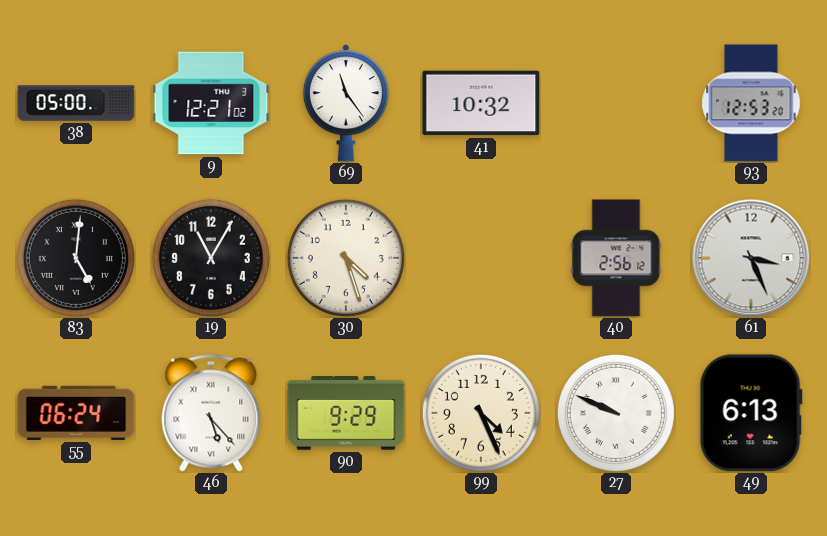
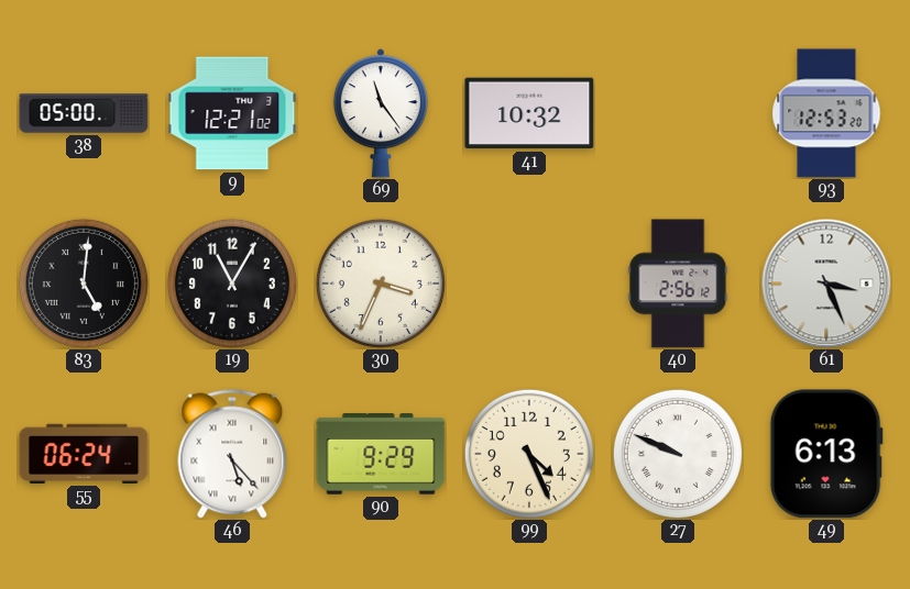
30: 4:27 -> 3:34
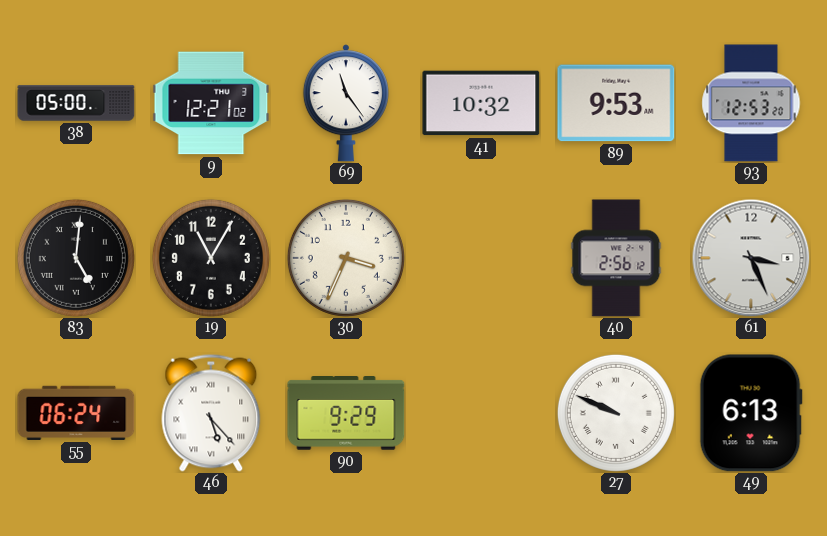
89: none -> 9:53
99: 4:26 -> none
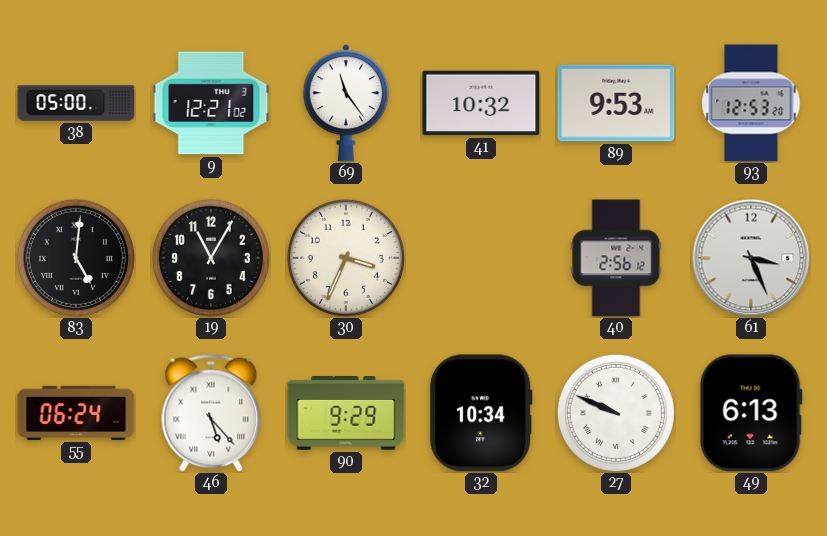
32: none -> 10:34
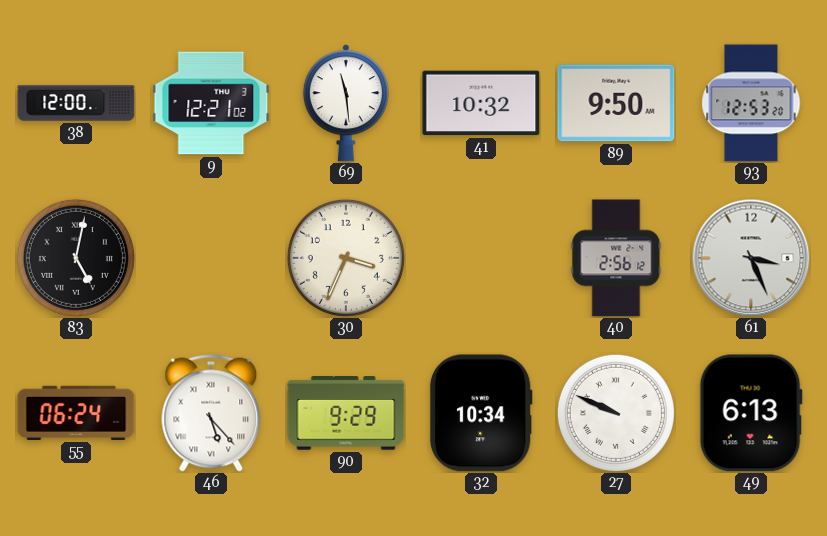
38: 05:00 -> 12:00
69: 11:24 -> 11:29
89: 9:53 -> 9:50
83: 5:01 -> 5:02
19: 11:05 -> none
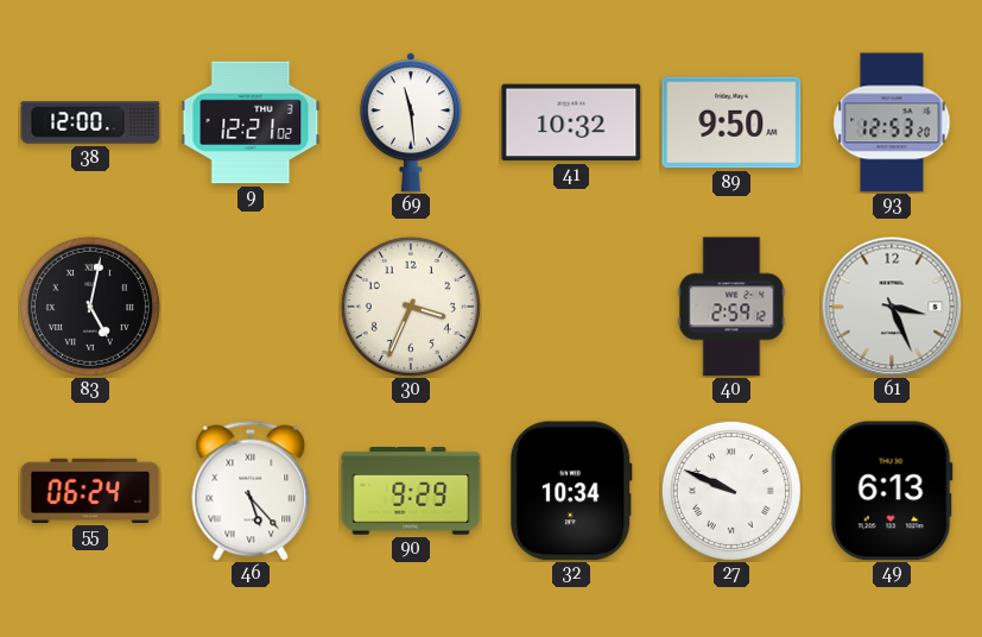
40: 2:56 -> 2:59
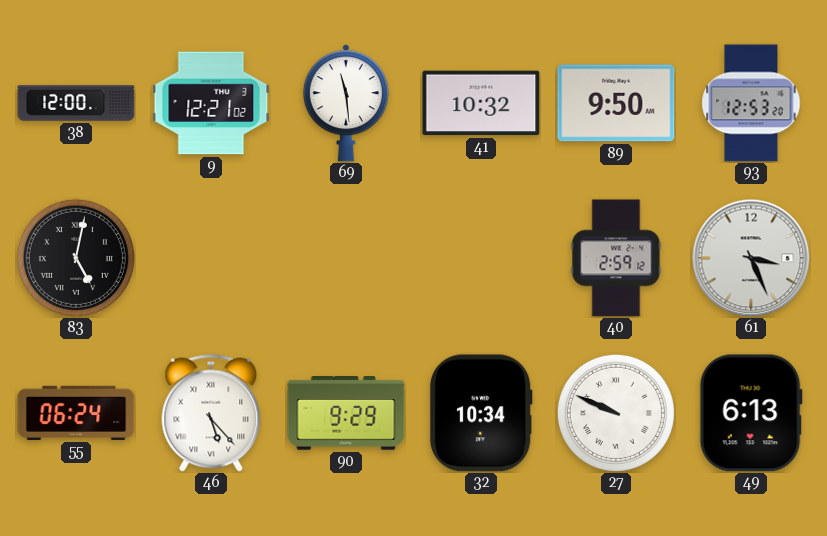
30: 3:34 -> none
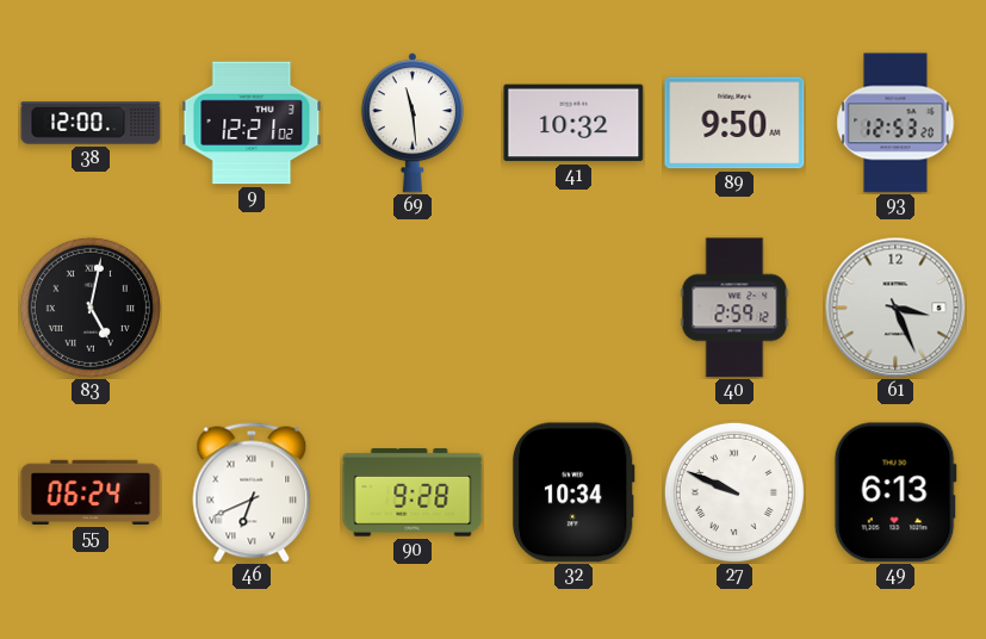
46: 5:23 -> 6:41
90: 9:29 -> 9:28
